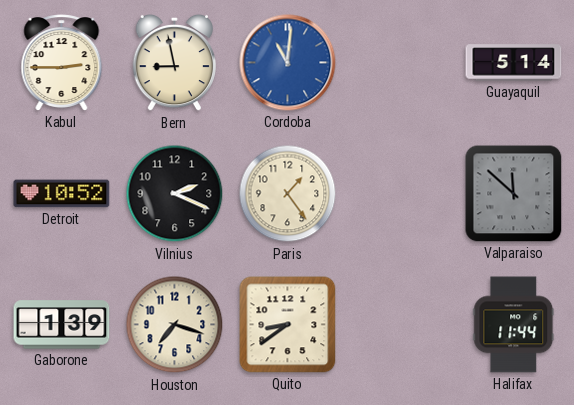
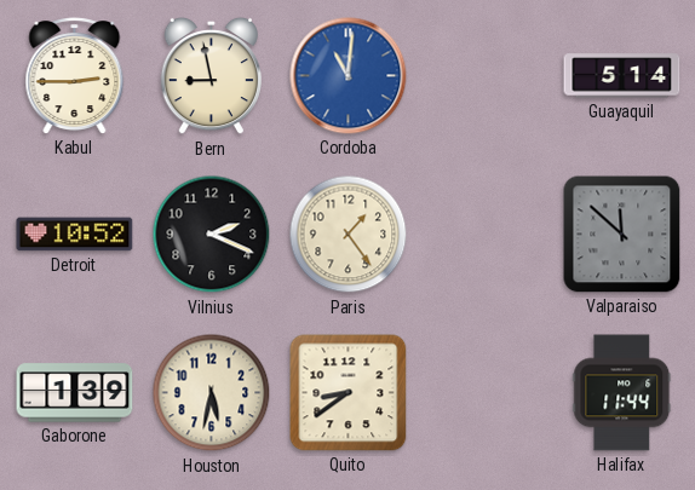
Houston: 7:18 -> 5:32
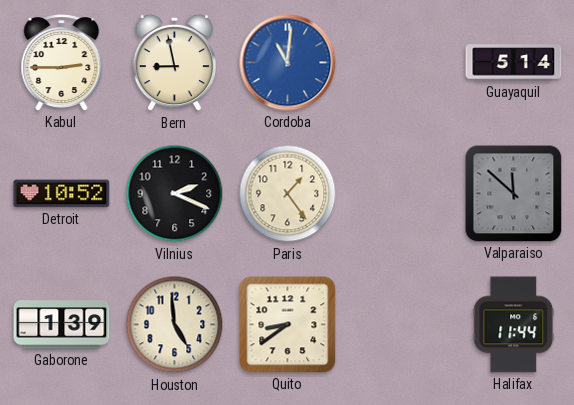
Houston: 5:32 -> 4:59
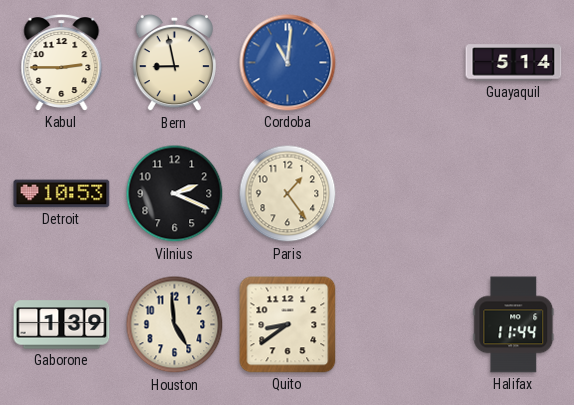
Detroit: 10:52 -> 10:53
Valparaiso: 11:52 -> none
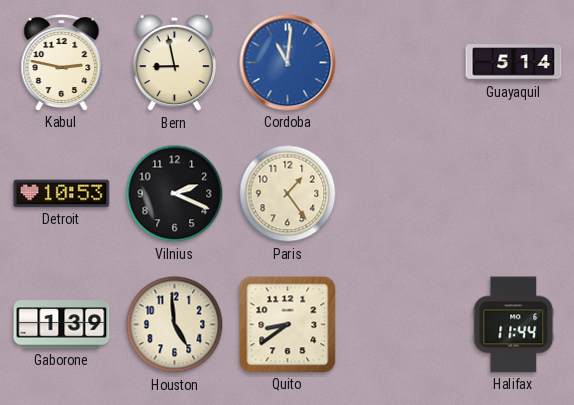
Kabul: 2:45 -> 2:47
